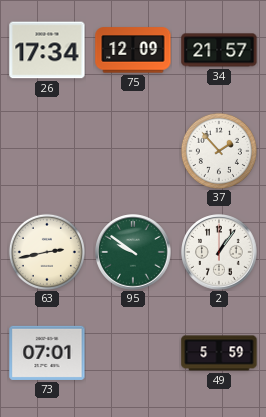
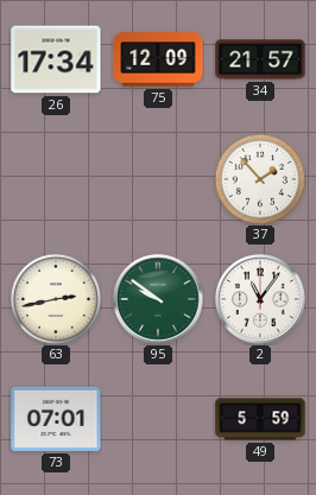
2: 1:06 -> 11:06
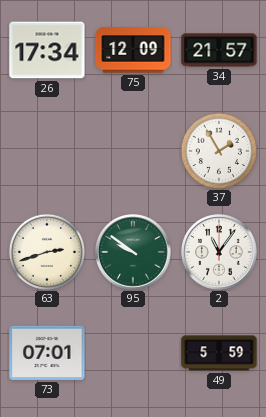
37: 1:53 -> 1:55
63: 2:43 -> 2:42
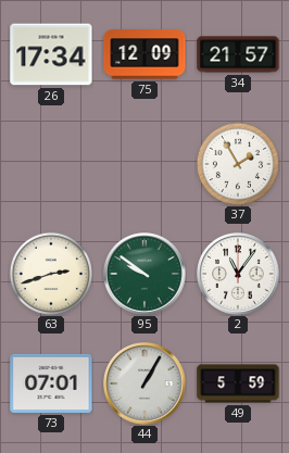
44: none -> 1:05
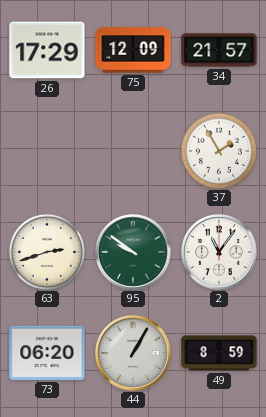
26: 17:34 -> 17:29
73: 07:01 -> 06:20
49: 5:59 -> 8:59
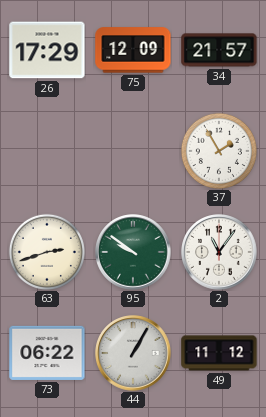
73: 06:20 -> 06:22
49: 8:59 -> 11:12
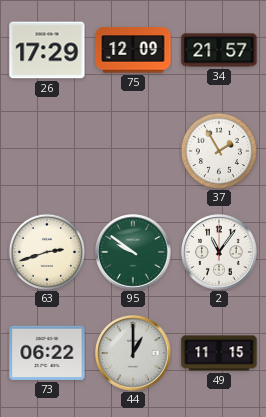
44: 1:05 -> 1:00
49: 11:12 -> 11:15
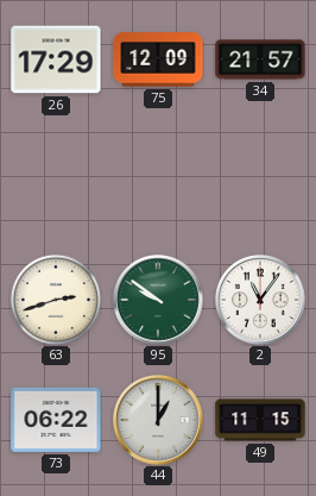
37: 1:55 -> none
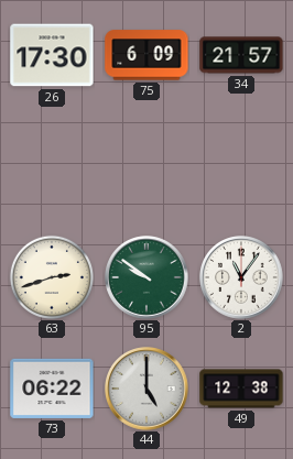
26: 17:29 -> 17:30
75: 12:09 -> 6:09
44: 1:00 -> 5:00
49: 11:15 -> 12:38
